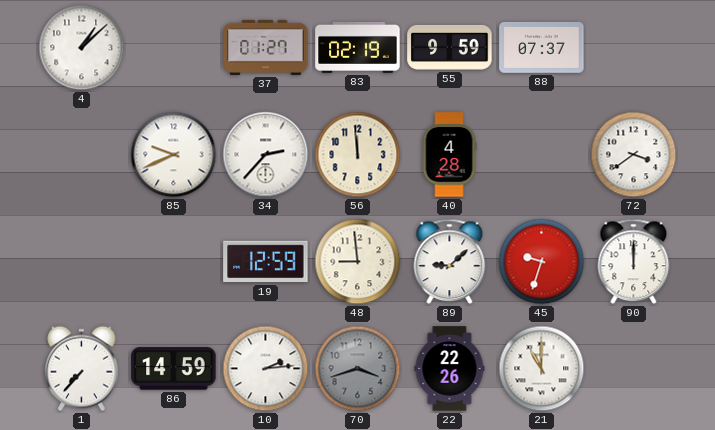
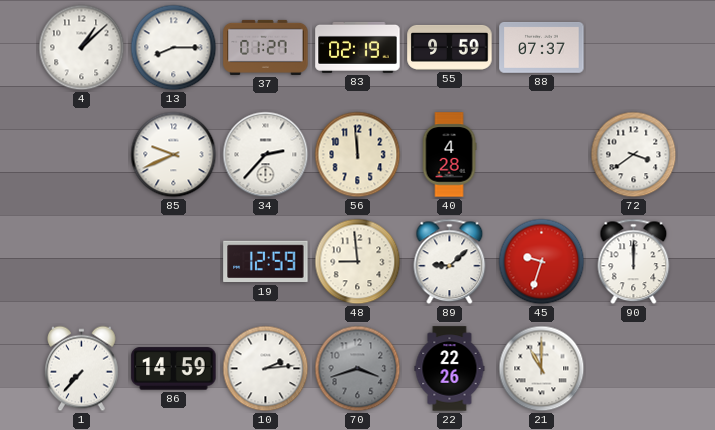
13: none -> 8:15
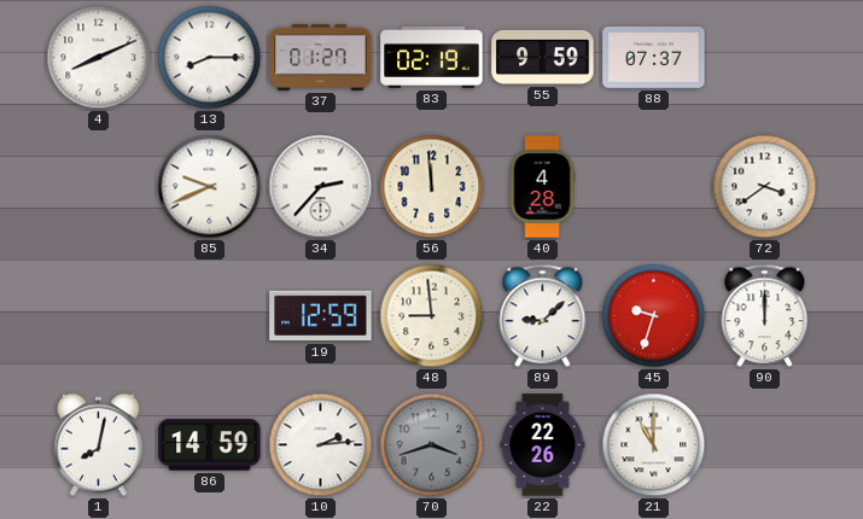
4: 1:08 -> 8:11
1: 7:37 -> 8:02
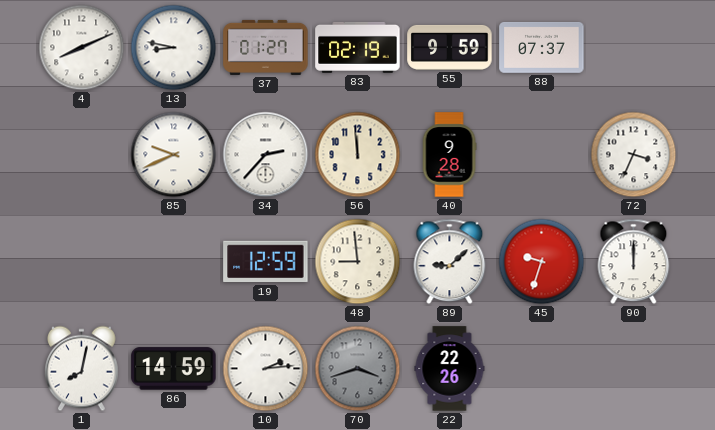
13: 8:15 -> 8:47
40: 4:28 -> 9:28
72: 3:39 -> 3:34
21: 11:00 -> none
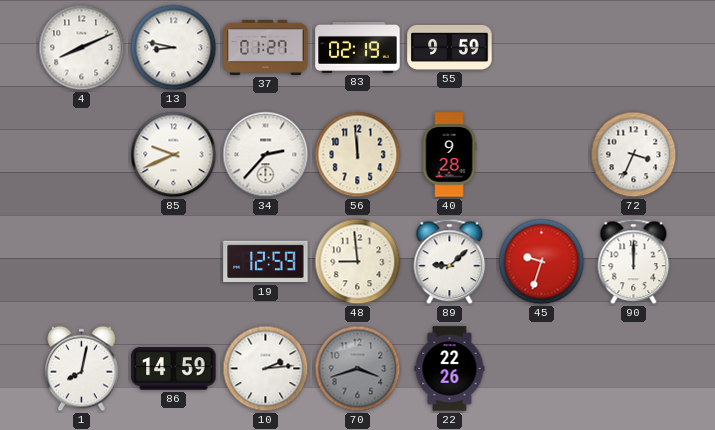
88: 07:37 -> none
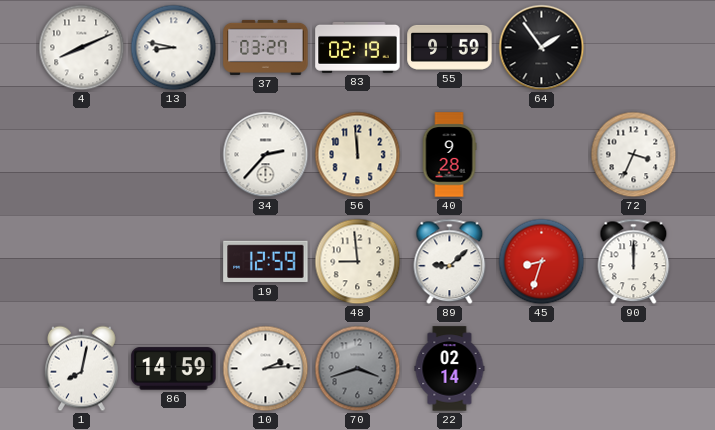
37: 01:27 -> 03:27
64: none -> 1:54
85: 9:41 -> none
45: 9:33 -> 8:33
22: 22:26 -> 02:14
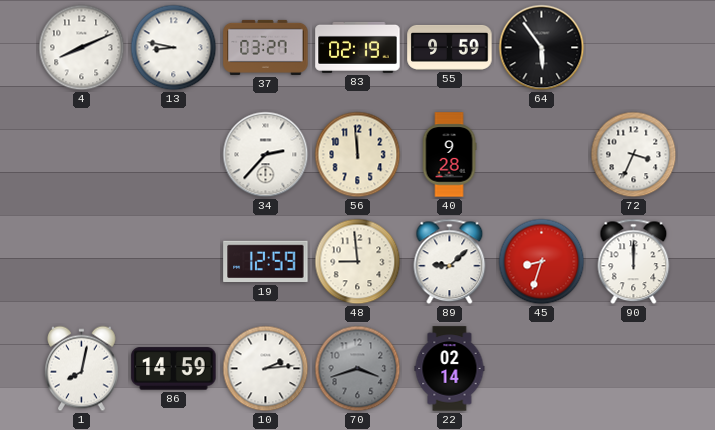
64: 1:54 -> 5:54
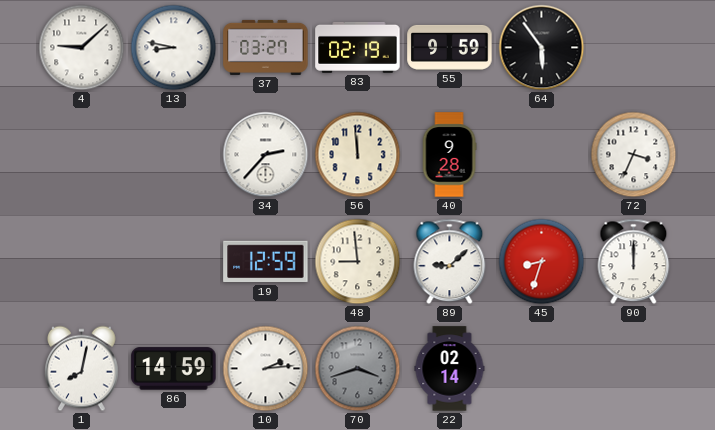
4: 8:11 -> 9:08
